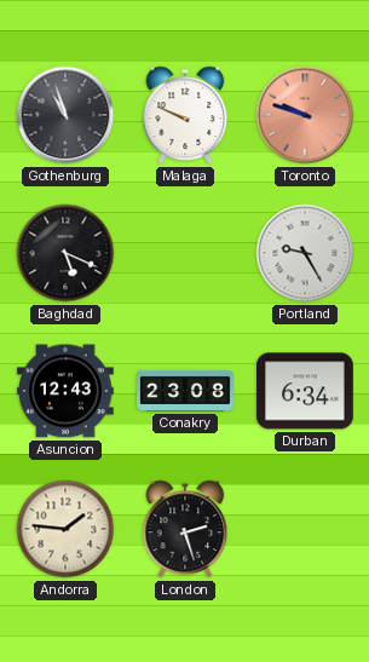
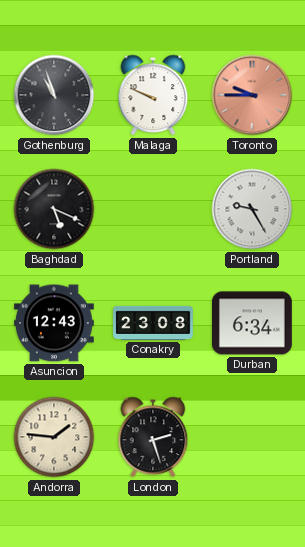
Toronto: 9:48 -> 9:45
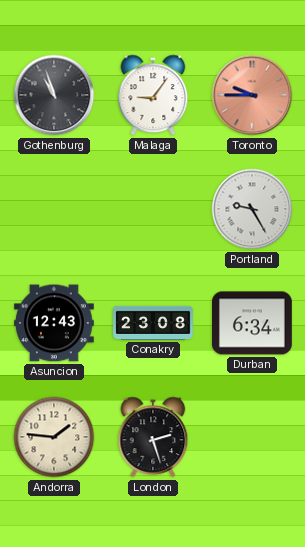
Malaga: 9:49 -> 9:06
Baghdad: 5:19 -> none
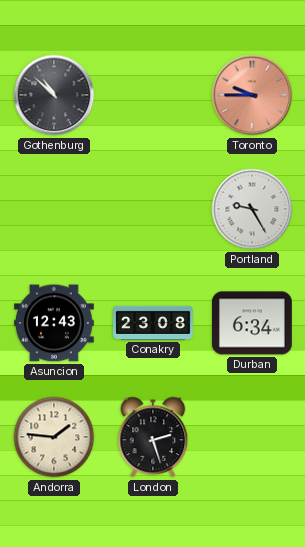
Gothenburg: 10:57 -> 10:52
Malaga: 9:06 -> none
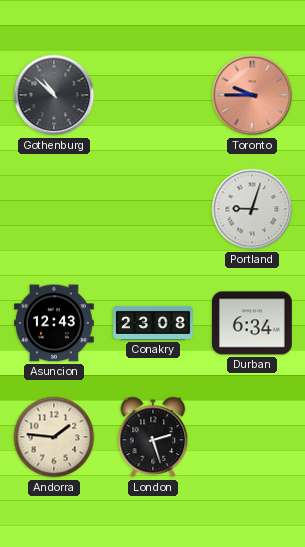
Portland: 9:25 -> 9:03
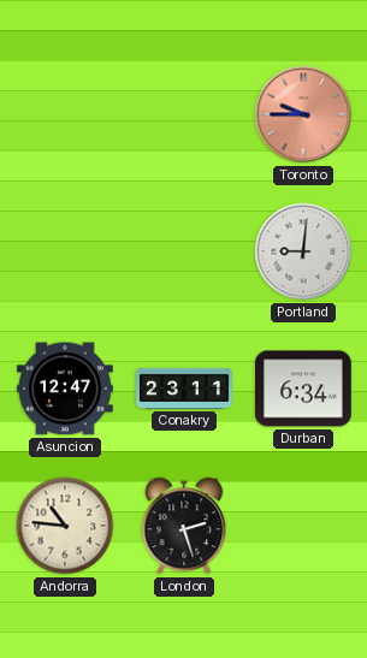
Gothenburg: 10:52 -> none
Portland: 9:03 -> 9:01
Asuncion: 12:43 -> 12:47
Conakry: 23:08 -> 23:11
Andorra: 1:46 -> 10:46
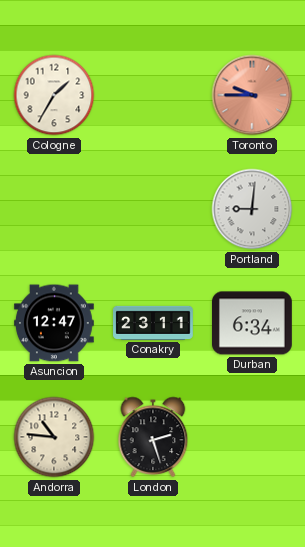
Cologne: none -> 1:35
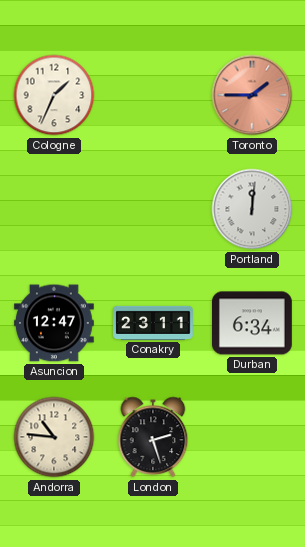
Cologne: 1:35 -> 1:34
Toronto: 9:45 -> 1:45
Portland: 9:01 -> 12:01
